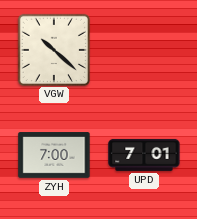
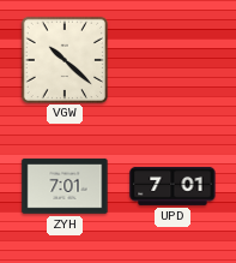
ZYH: 7:00 -> 7:01
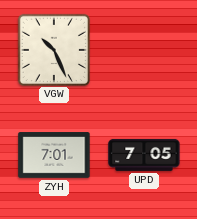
VGW: 10:22 -> 10:26
UPD: 7:01 -> 7:05
